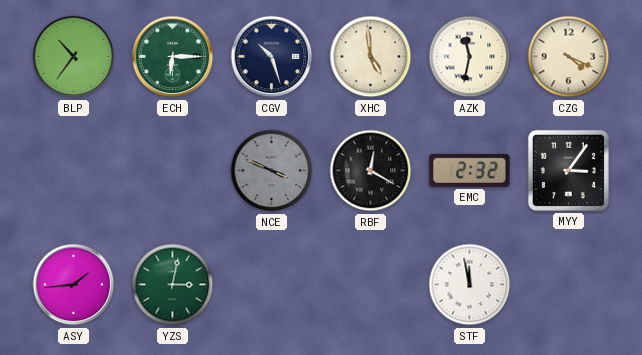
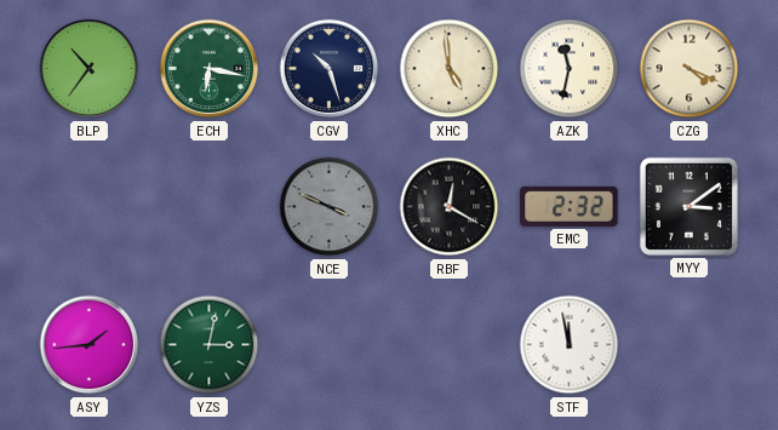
ECH: 6:15 -> 6:17
MYY: 3:06 -> 3:09
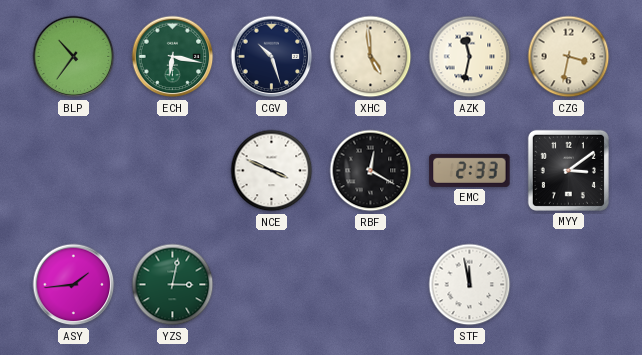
CZG: 4:19 -> 3:32
NCE dial: grey -> white
EMC: 2:32 -> 2:33
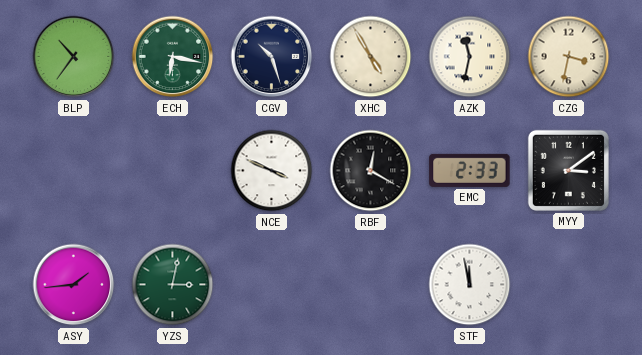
XHC: 4:59 -> 4:55
